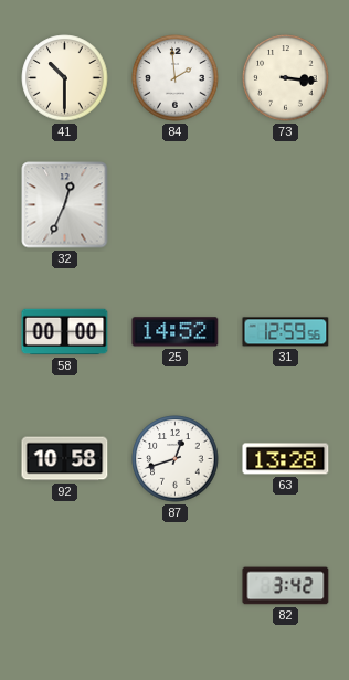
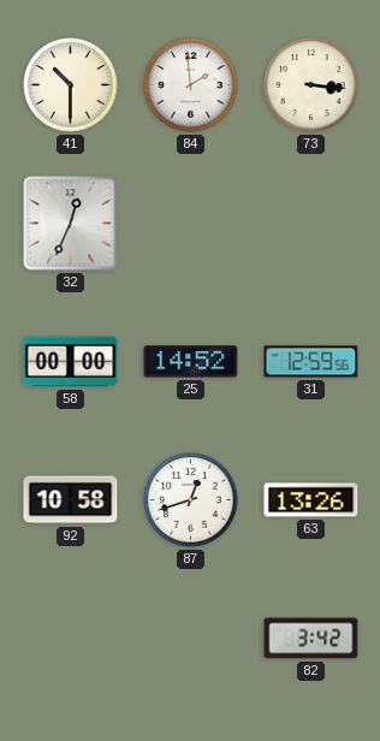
63: 13:28 -> 13:26
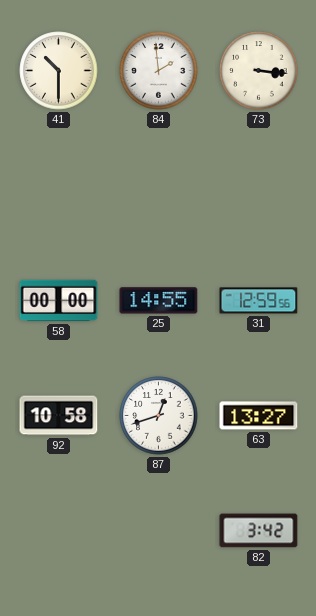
32: 12:34 -> none
25: 14:52 -> 14:55
63: 13:26 -> 13:27
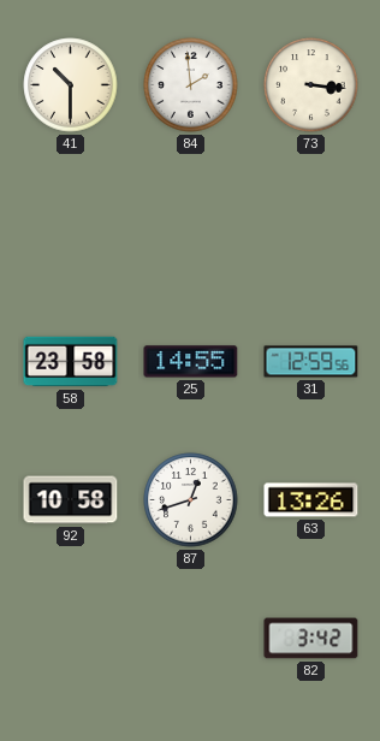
58: 00:00 -> 23:58
63: 13:27 -> 13:26
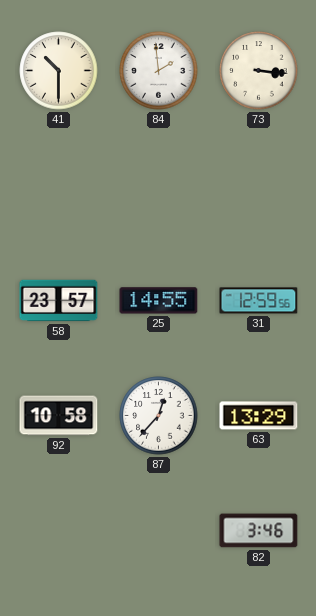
58: 23:58 -> 23:57
87: 12:42 -> 12:37
63: 13:26 -> 13:29
82: 3:42 -> 3:46
